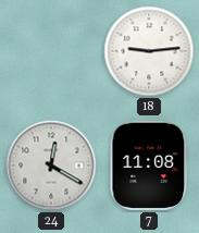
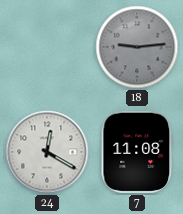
18 dial: white -> grey
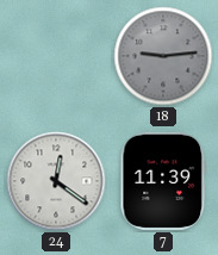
24: 12:20 -> 12:21
7: 11:08 -> 11:39
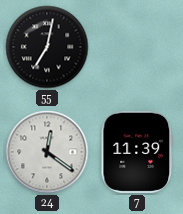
55: none -> 7:02
18: 9:14 -> none
